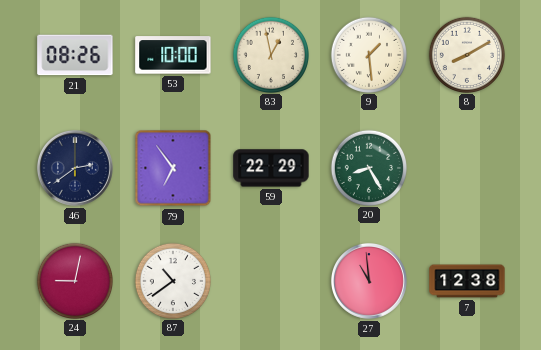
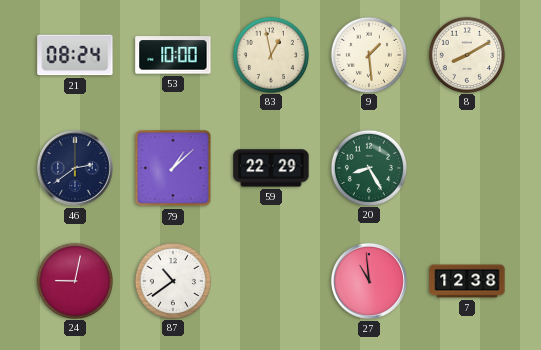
21: 08:26 -> 08:24
79: 6:54 -> 1:08
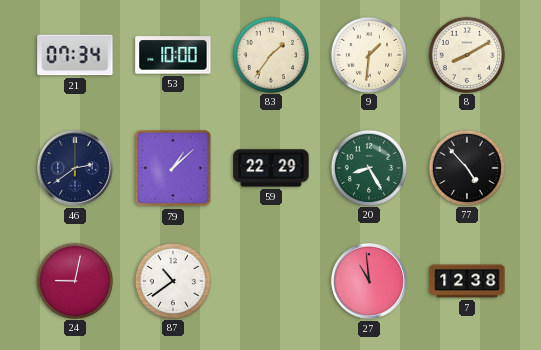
21: 08:24 -> 07:34
83: 12:58 -> 1:36
9: 1:29 -> 1:31
77: none -> 4:53
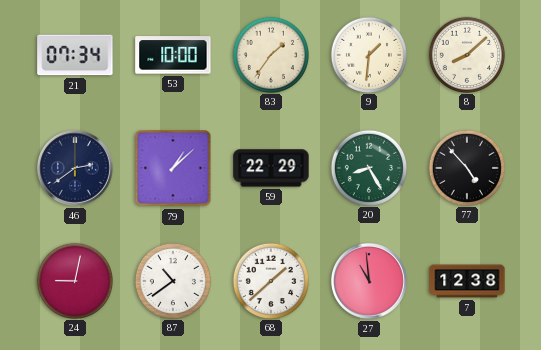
8: 8:10 -> 8:08
68: none -> 1:38
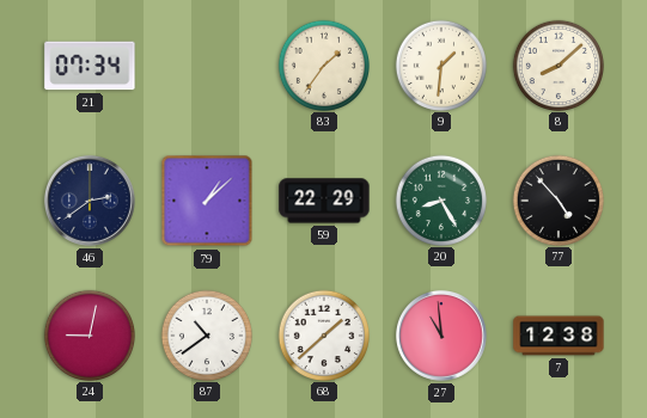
53: 10:00 -> none
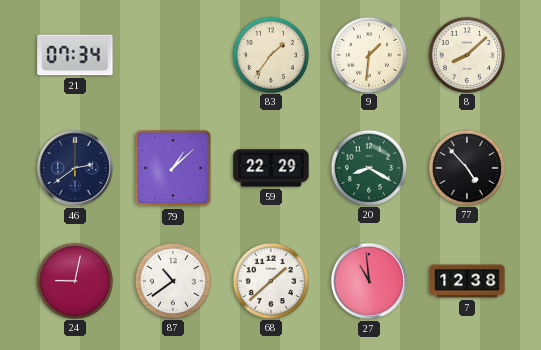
20: 8:25 -> 8:20
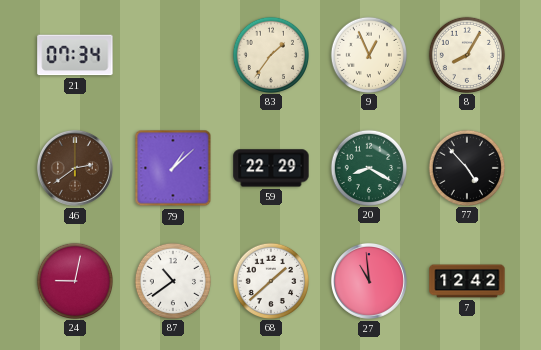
9: 1:31 -> 12:56
8: 8:08 -> 8:05
46 dial: navy -> brown
7: 12:38 -> 12:42
